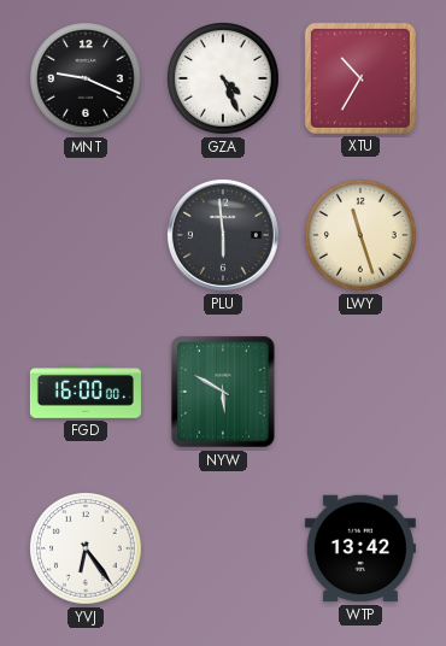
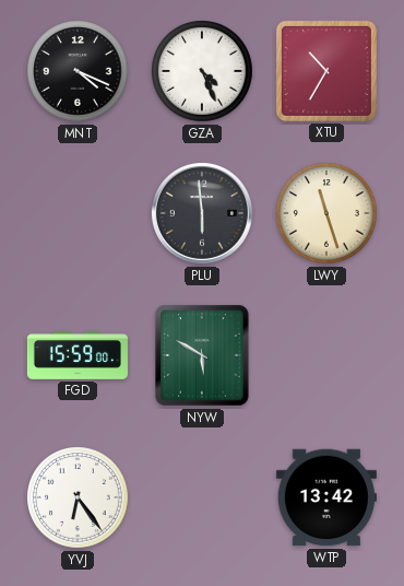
MNT: 9:19 -> 4:19
FGD: 16:00 -> 15:59
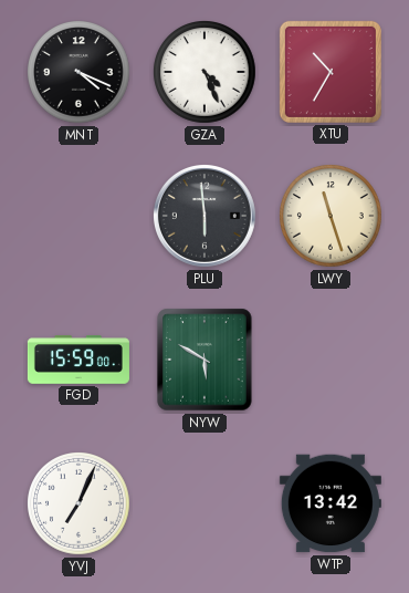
YVJ: 6:24 -> 7:04
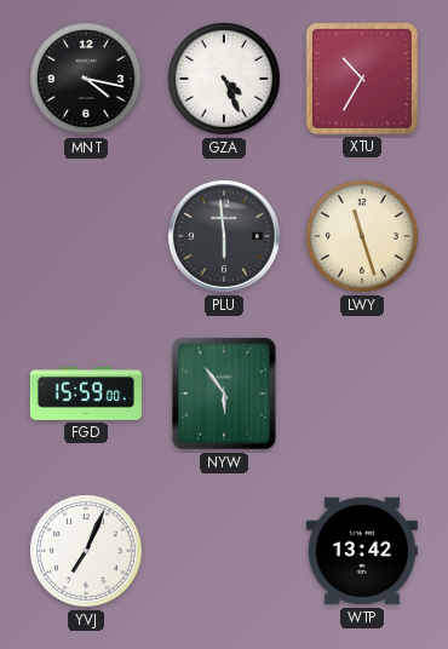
MNT: 4:19 -> 4:17
NYW: 5:50 -> 5:54
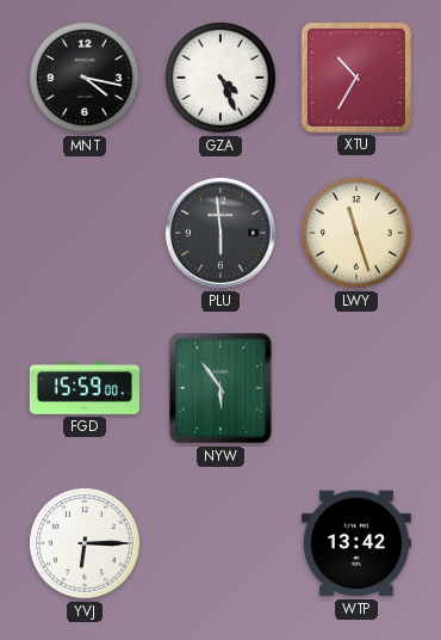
YVJ: 7:04 -> 6:15
